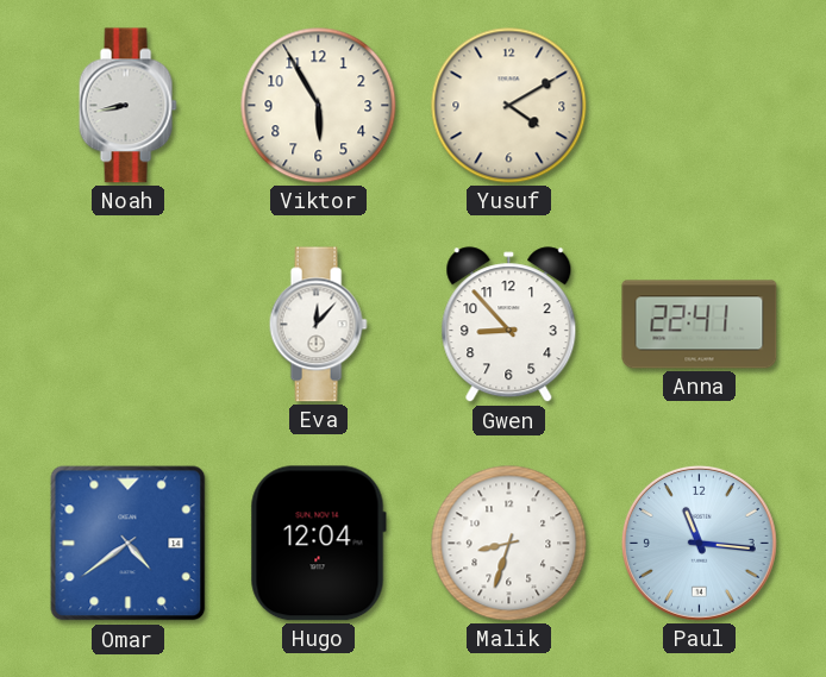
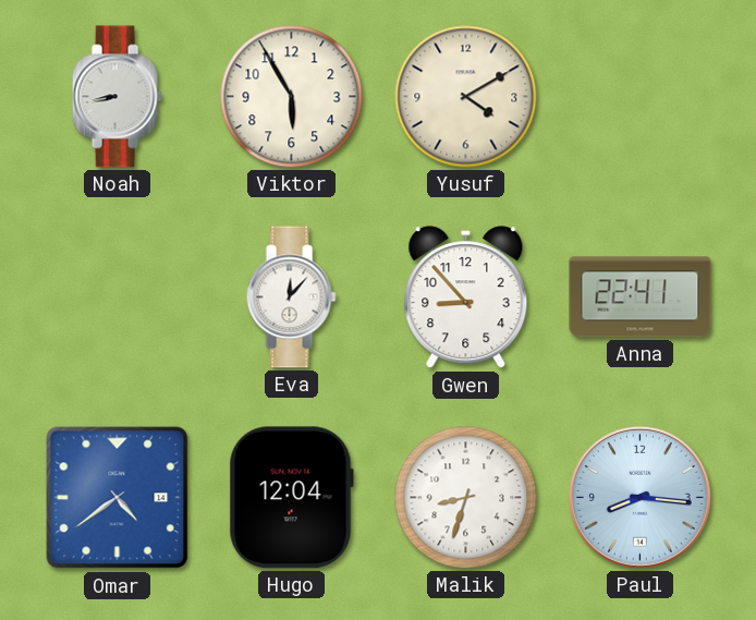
Paul: 11:16 -> 8:16
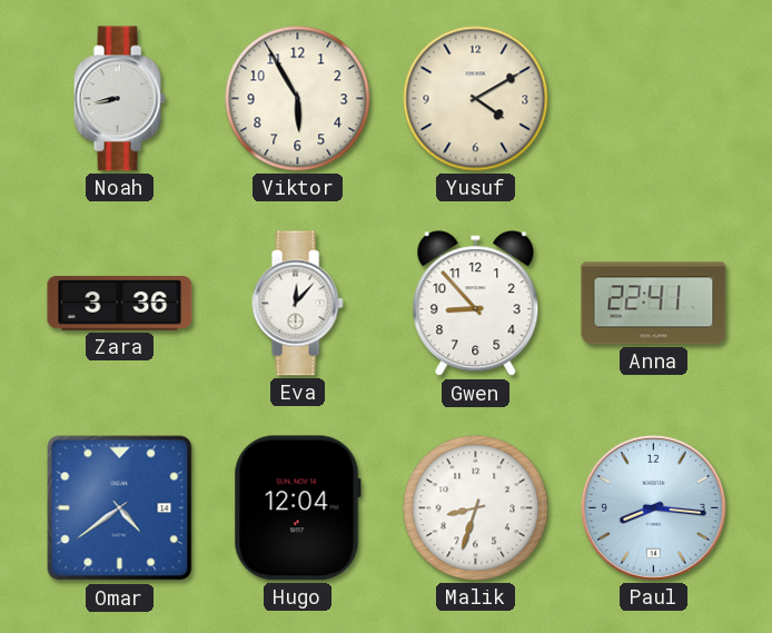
Zara: none -> 3:36
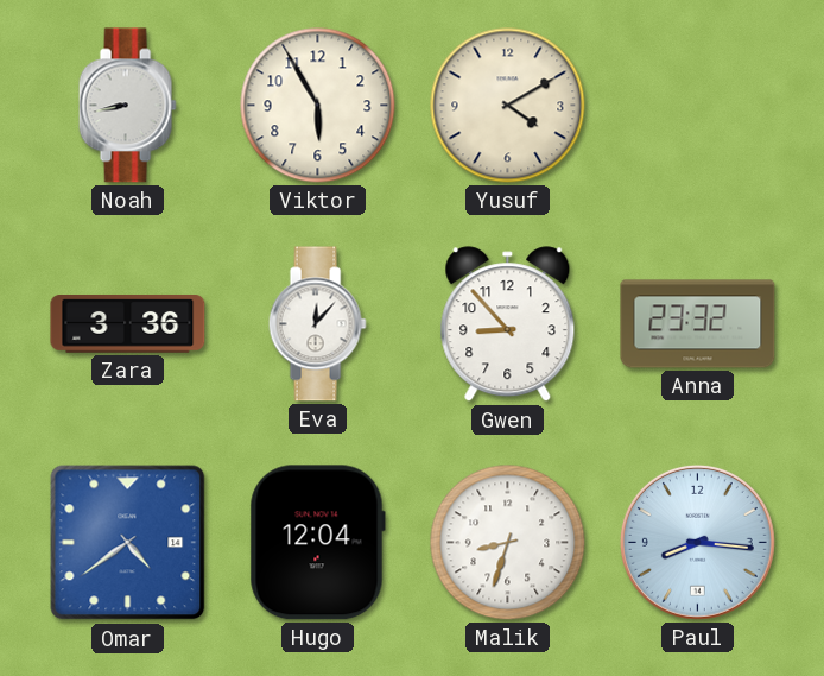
Anna: 22:41 -> 23:32
